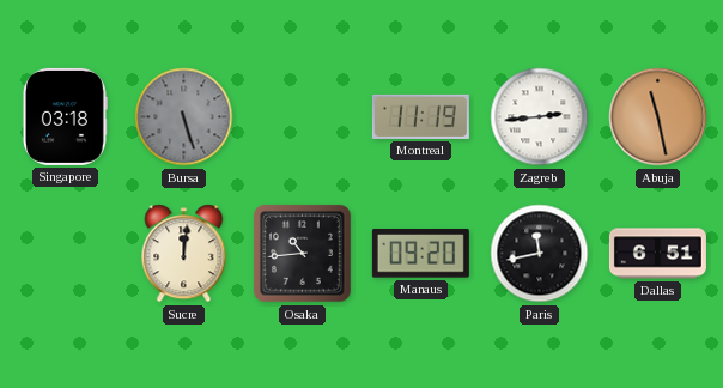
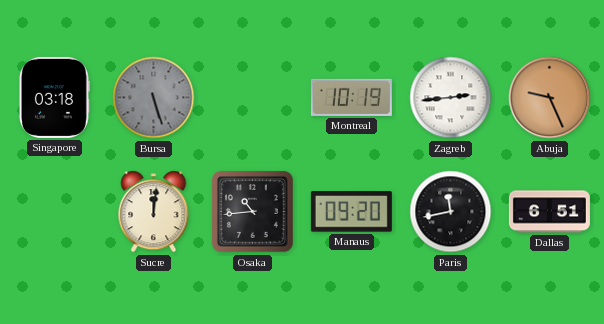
Montreal: 11:19 -> 10:19
Abuja: 11:28 -> 9:26
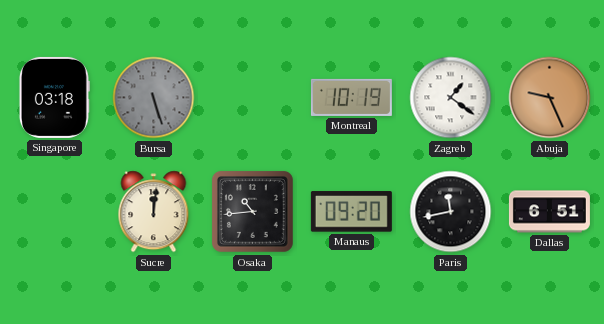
Zagreb: 2:44 -> 1:21
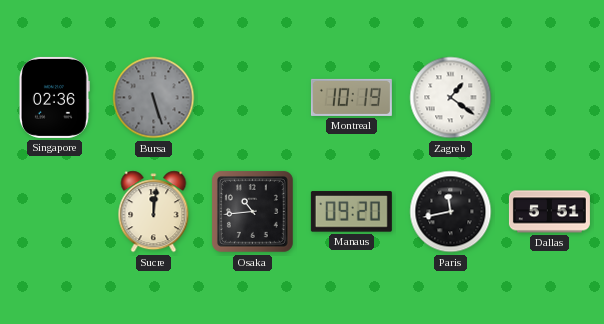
Singapore: 03:18 -> 02:36
Abuja: 9:26 -> none
Dallas: 6:51 -> 5:51
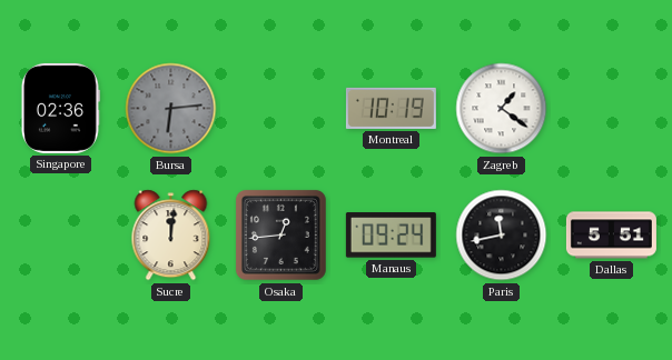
Bursa: 5:27 -> 6:14
Osaka: 10:44 -> 12:44
Manaus: 09:20 -> 09:24
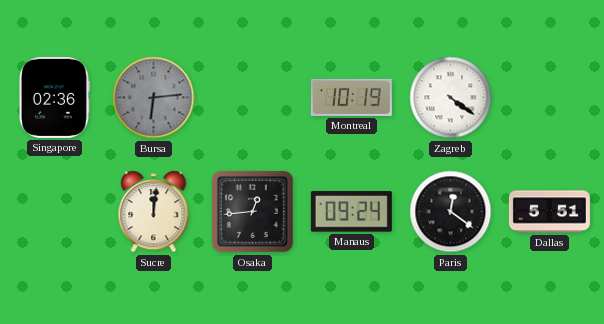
Zagreb: 1:21 -> 4:21
Paris: 11:43 -> 12:21
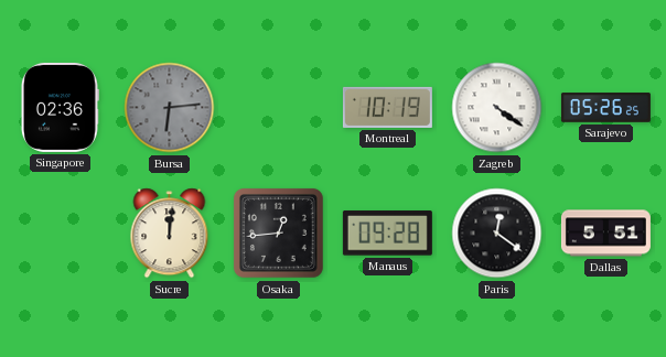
Sarajevo: none -> 05:26
Manaus: 09:24 -> 09:28
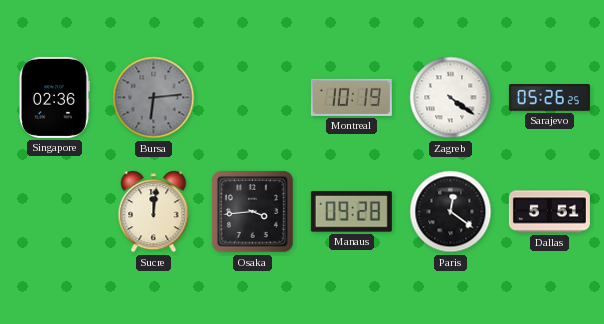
Osaka: 12:44 -> 3:44
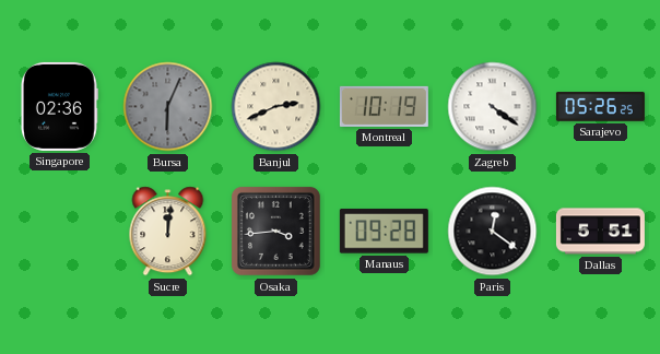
Bursa: 6:14 -> 6:04
Banjul: none -> 2:41
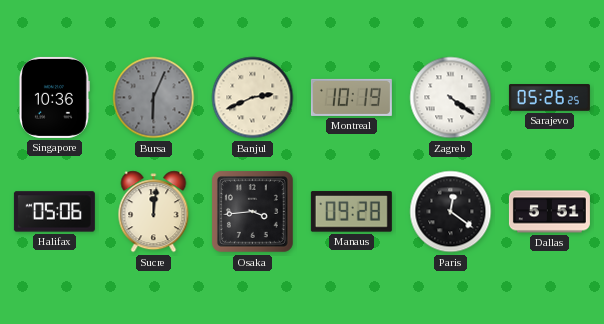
Singapore: 02:36 -> 10:36
Halifax: none -> 05:06
